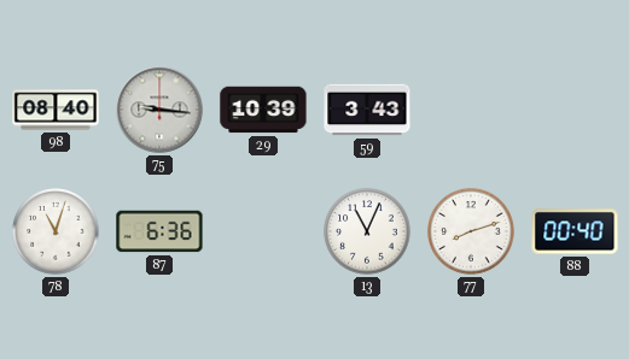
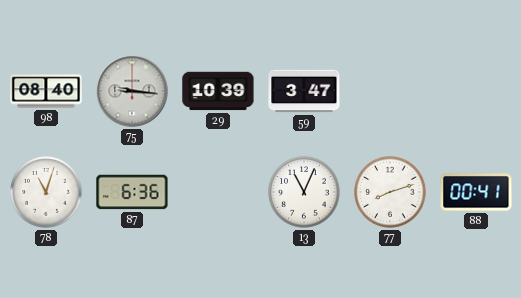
59: 3:43 -> 3:47
88: 00:40 -> 00:41
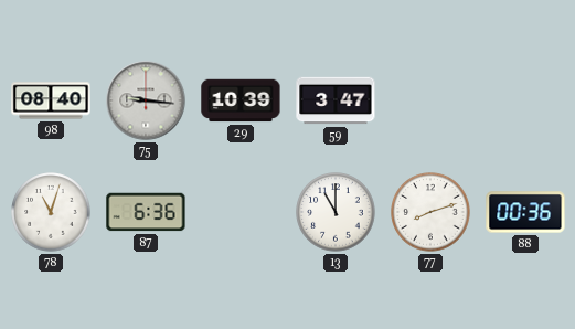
13: 11:04 -> 11:00
88: 00:41 -> 00:36
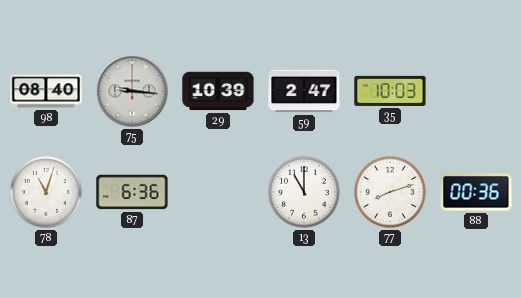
59: 3:47 -> 2:47
35: none -> 10:03
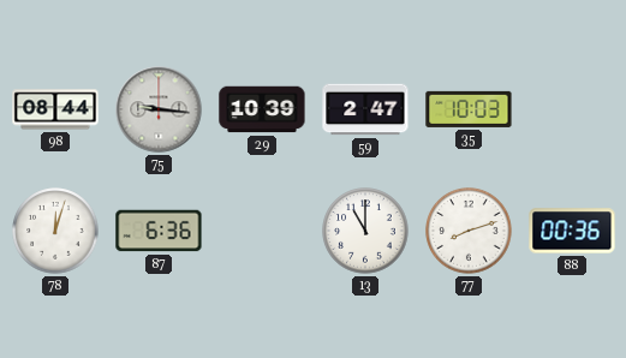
98: 08:40 -> 08:44
78: 11:03 -> 12:03
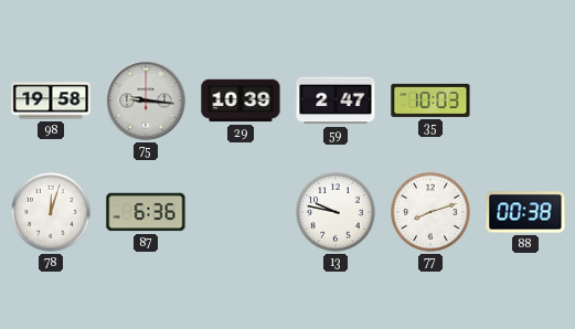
98: 08:44 -> 19:58
13: 11:00 -> 9:47
88: 00:36 -> 00:38
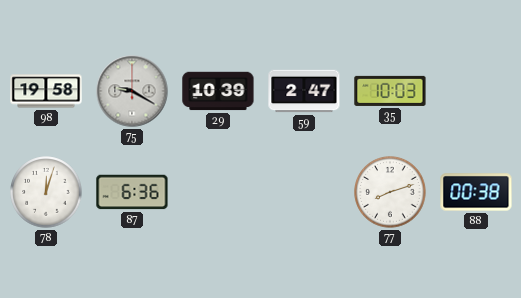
75: 9:16 -> 9:20
13: 9:47 -> none
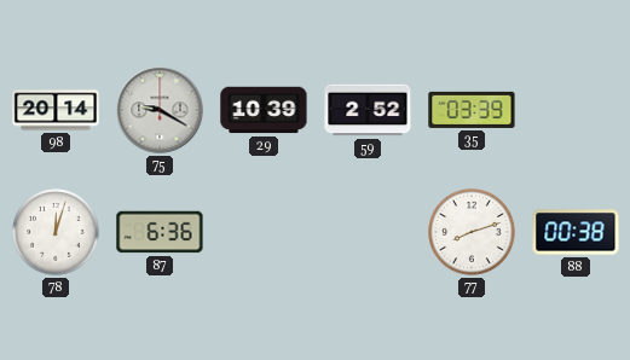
98: 19:58 -> 20:14
59: 2:47 -> 2:52
35: 10:03 -> 03:39
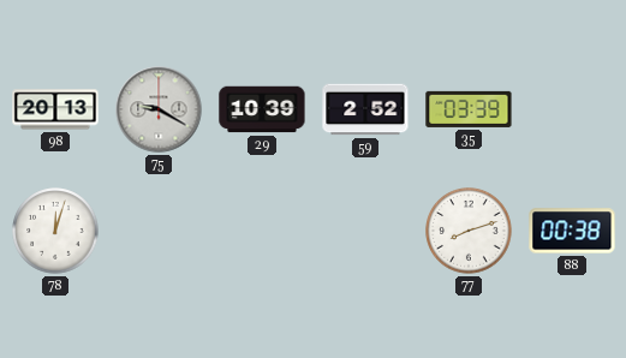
98: 20:14 -> 20:13
87: 6:36 -> none
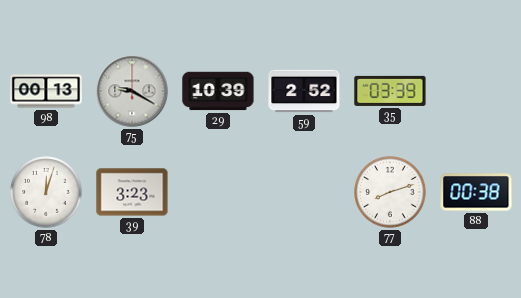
98: 20:13 -> 00:13
39: none -> 3:23
